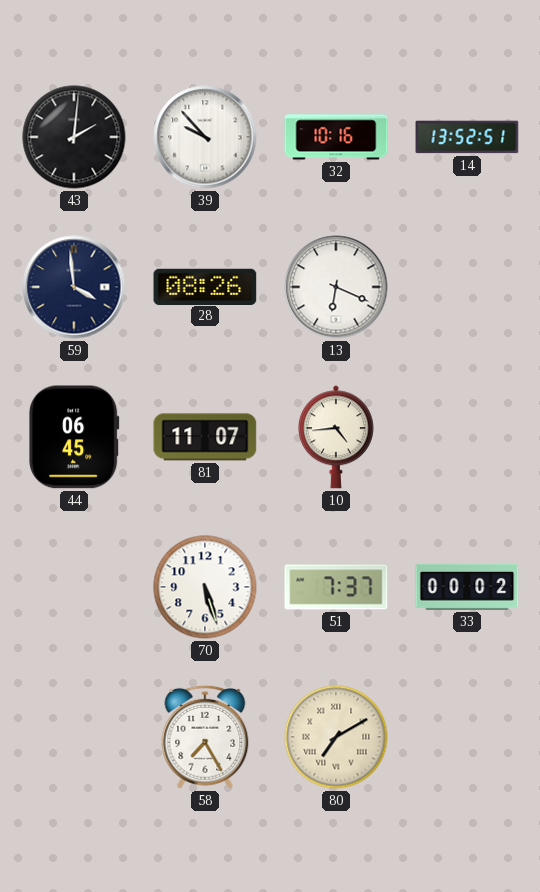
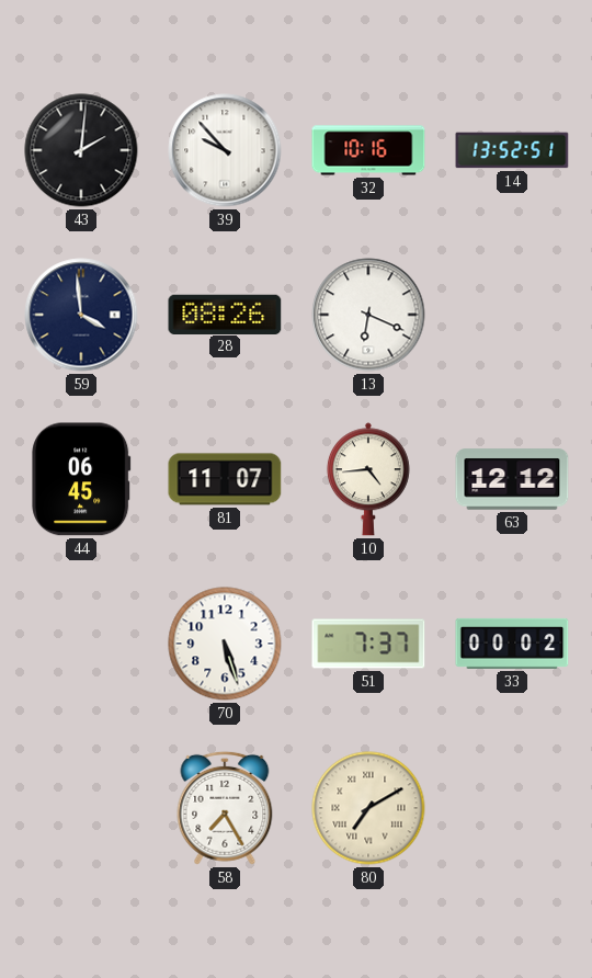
63: none -> 12:12
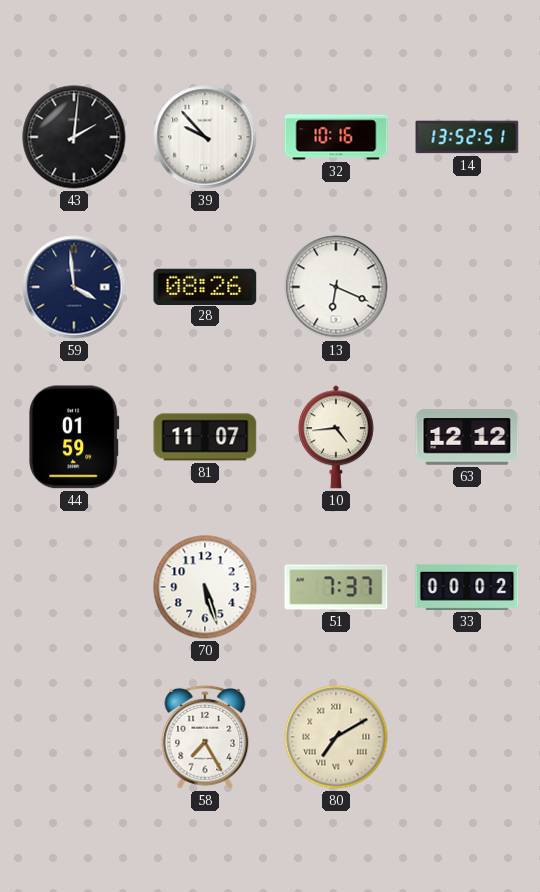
44: 06:45 -> 01:59
